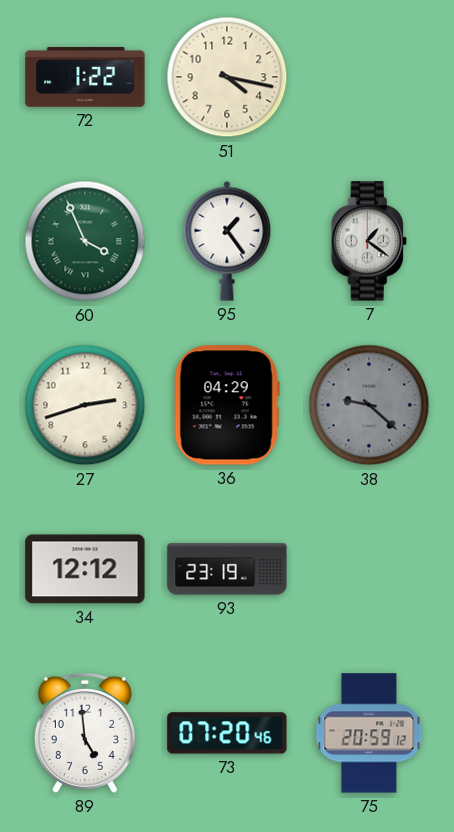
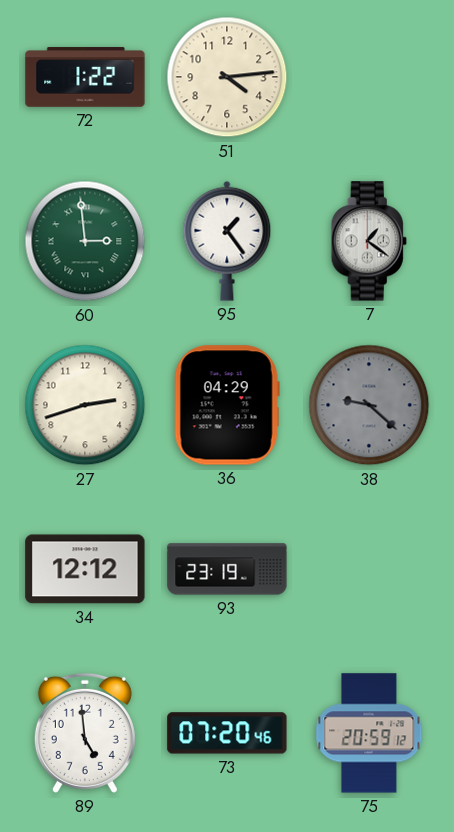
51: 4:17 -> 4:14
60: 3:56 -> 2:59
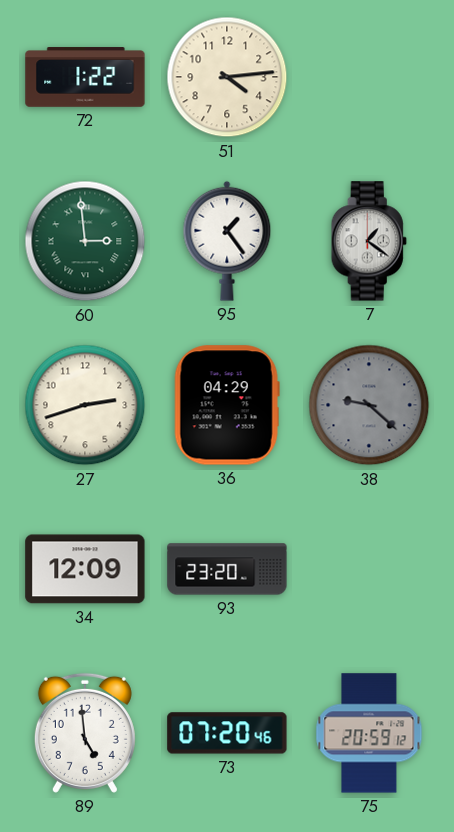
34: 12:12 -> 12:09
93: 23:19 -> 23:20
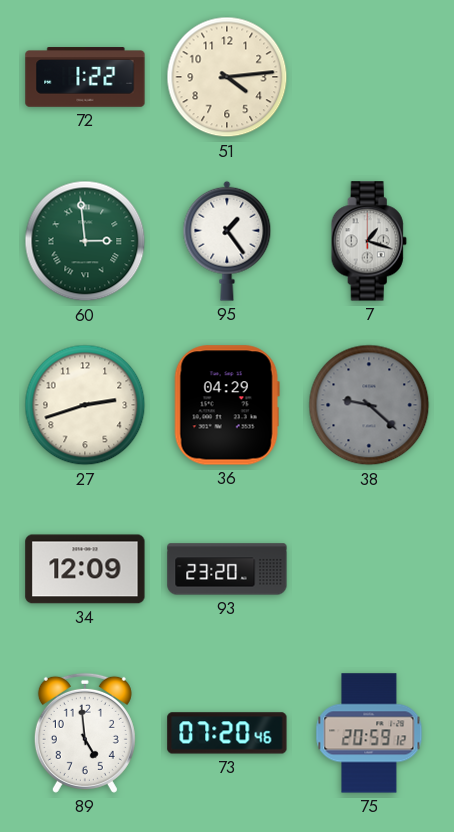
7: 1:21 -> 1:18
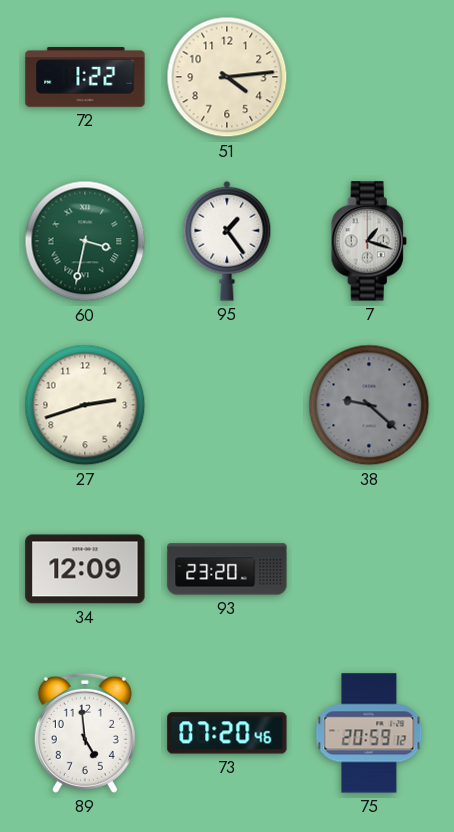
60: 2:59 -> 3:32
36: 04:29 -> none
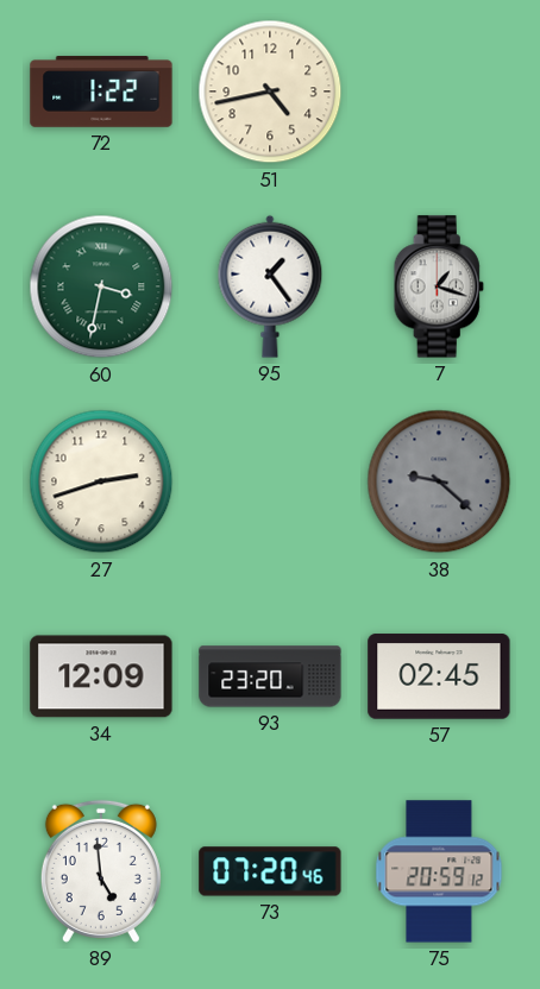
51: 4:14 -> 4:43
57: none -> 02:45
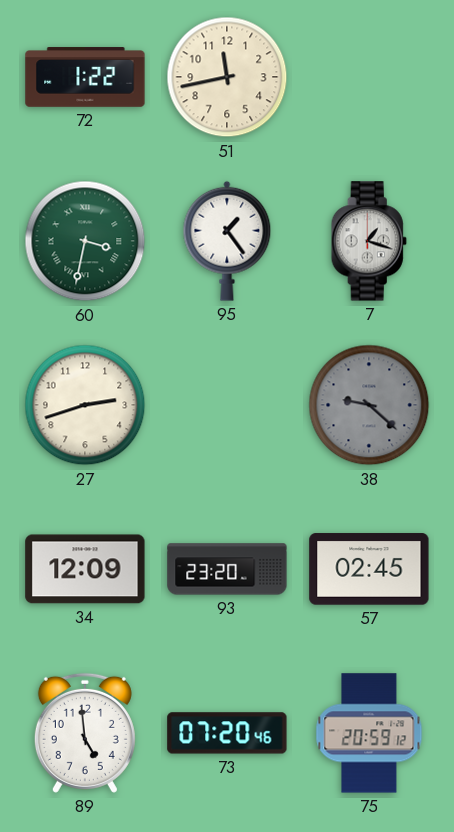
51: 4:43 -> 11:43
